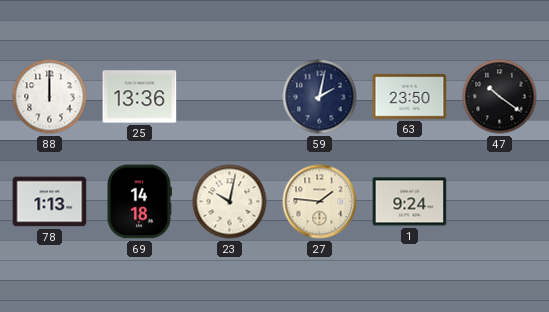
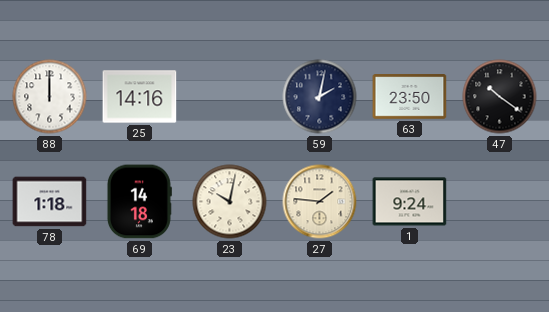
25: 13:36 -> 14:16
78: 1:13 -> 1:18
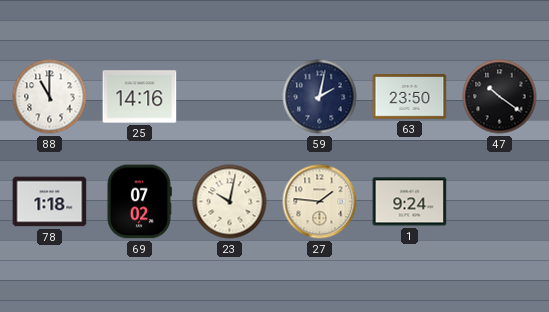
88: 12:00 -> 11:00
69: 14:18 -> 07:02
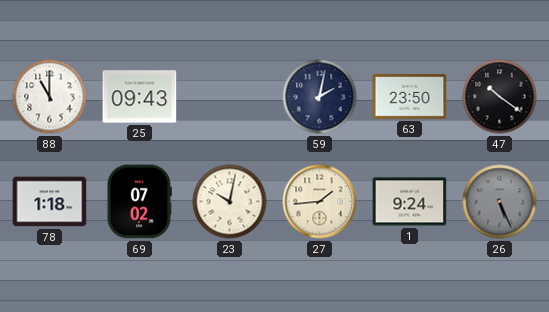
25: 14:16 -> 09:43
27: 1:46 -> 1:44
26: none -> 5:26
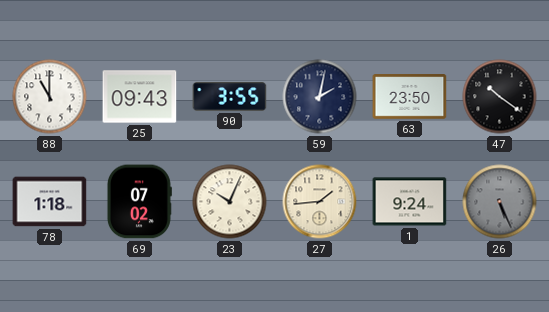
90: none -> 3:55
23: 10:02 -> 10:04
